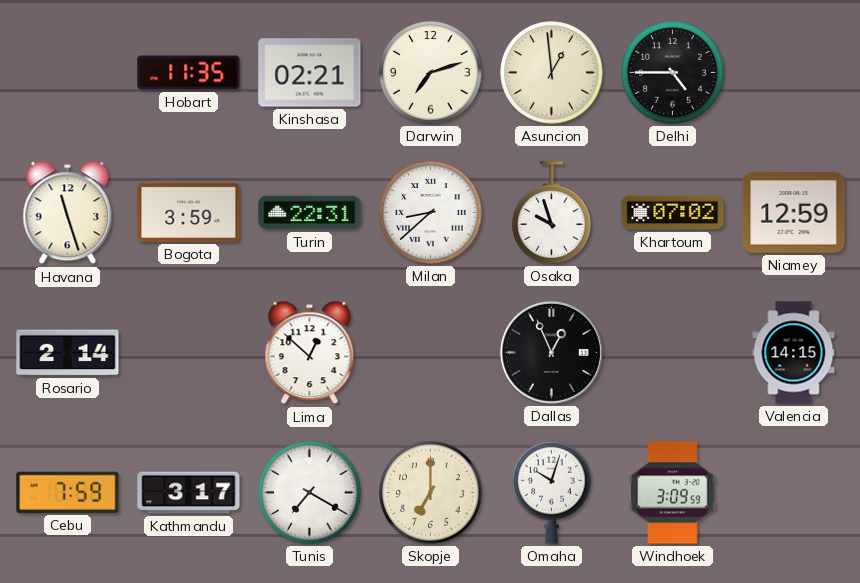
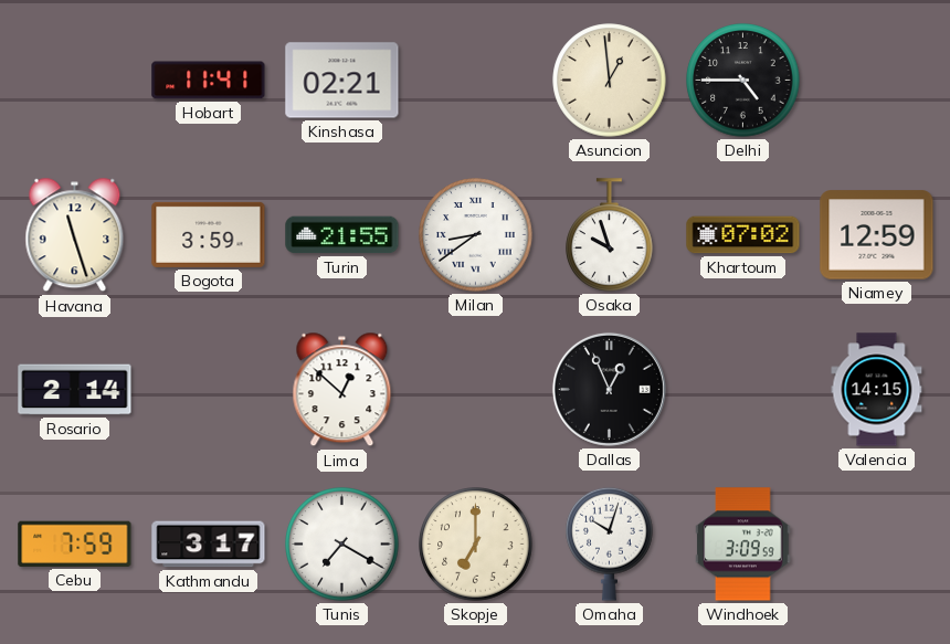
Hobart: 11:35 -> 11:41
Darwin: 7:12 -> none
Turin: 22:31 -> 21:55
Milan: 8:38 -> 8:39
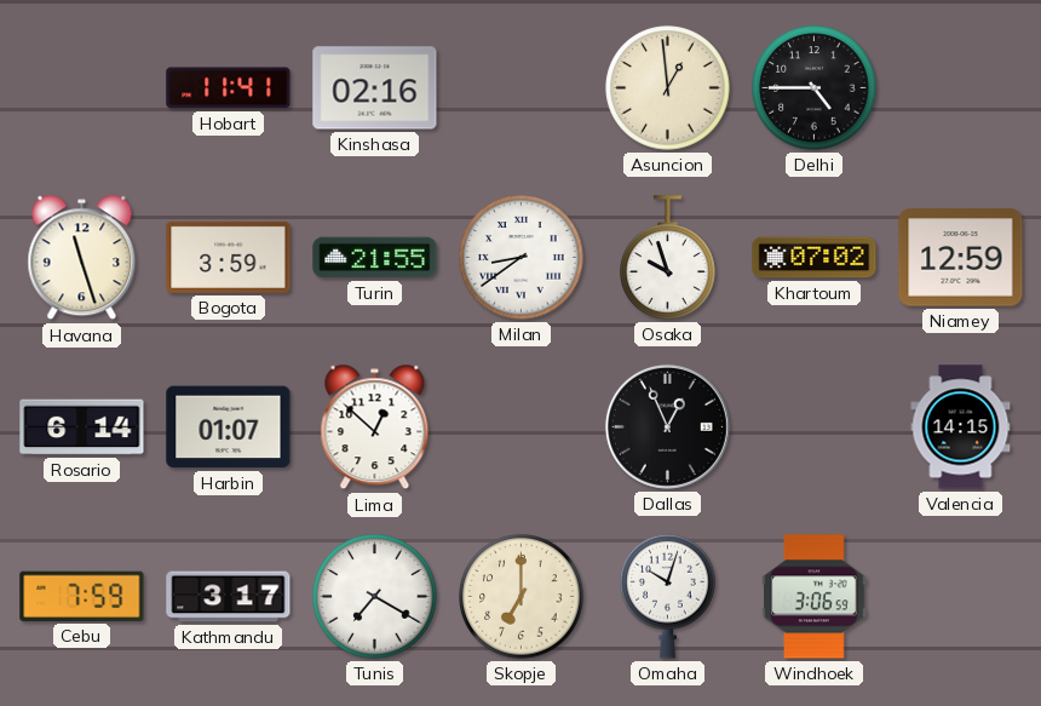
Kinshasa: 02:21 -> 02:16
Rosario: 2:14 -> 6:14
Harbin: none -> 01:07
Windhoek: 3:09 -> 3:06
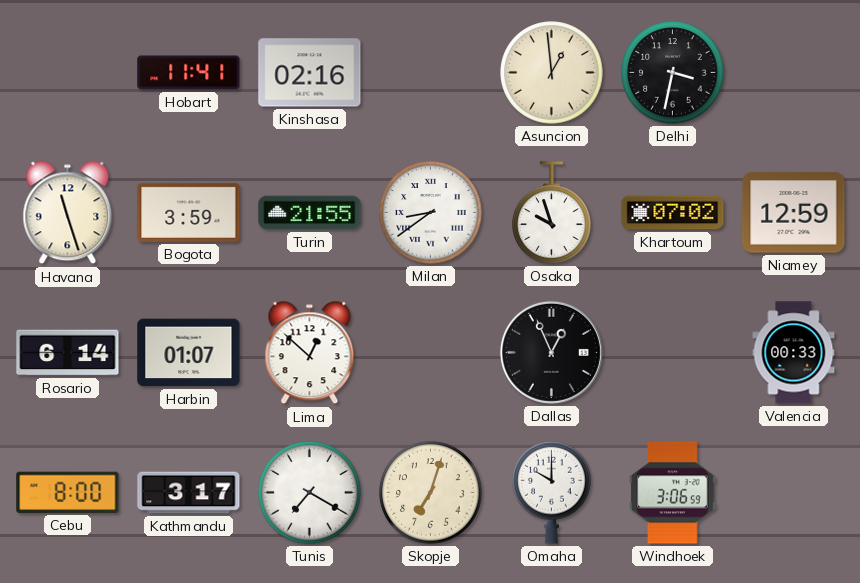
Delhi: 4:45 -> 3:32
Valencia: 14:15 -> 00:33
Cebu: 7:59 -> 8:00
Skopje: 7:00 -> 7:03
Omaha: 10:03 -> 10:00
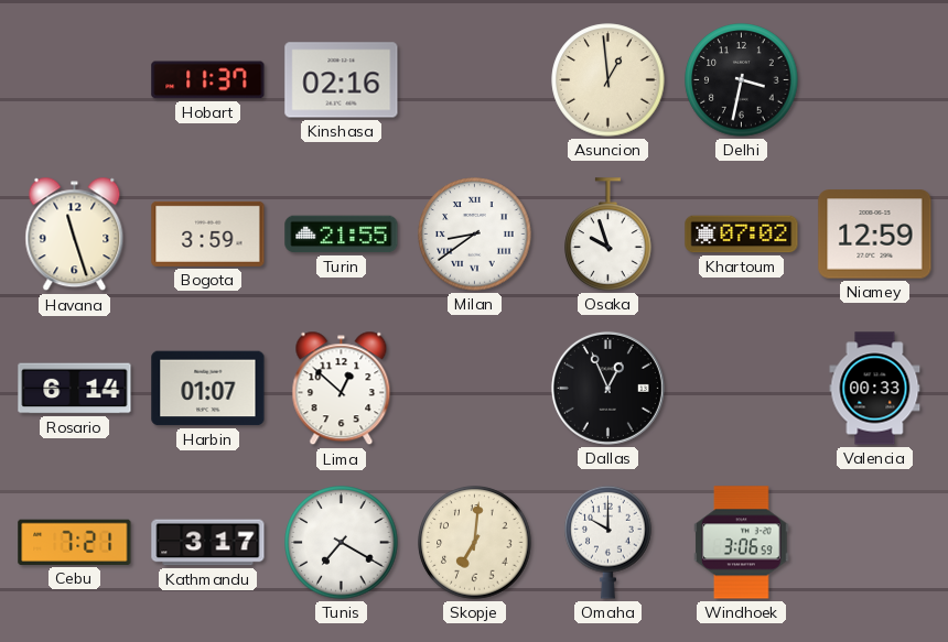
Hobart: 11:41 -> 11:37
Cebu: 8:00 -> 7:21
Skopje: 7:03 -> 7:01
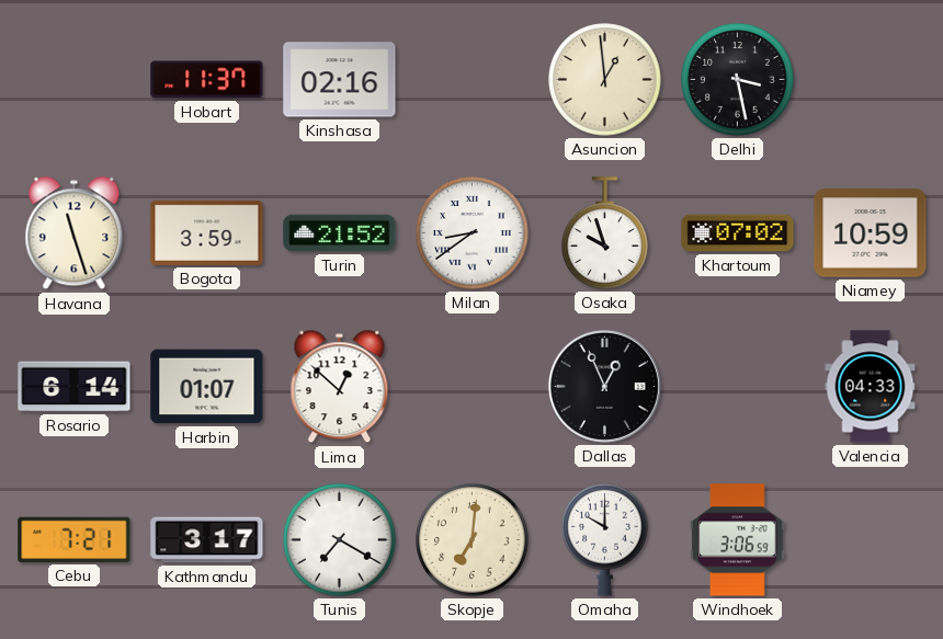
Delhi: 3:32 -> 3:28
Turin: 21:55 -> 21:52
Niamey: 12:59 -> 10:59
Valencia: 00:33 -> 04:33
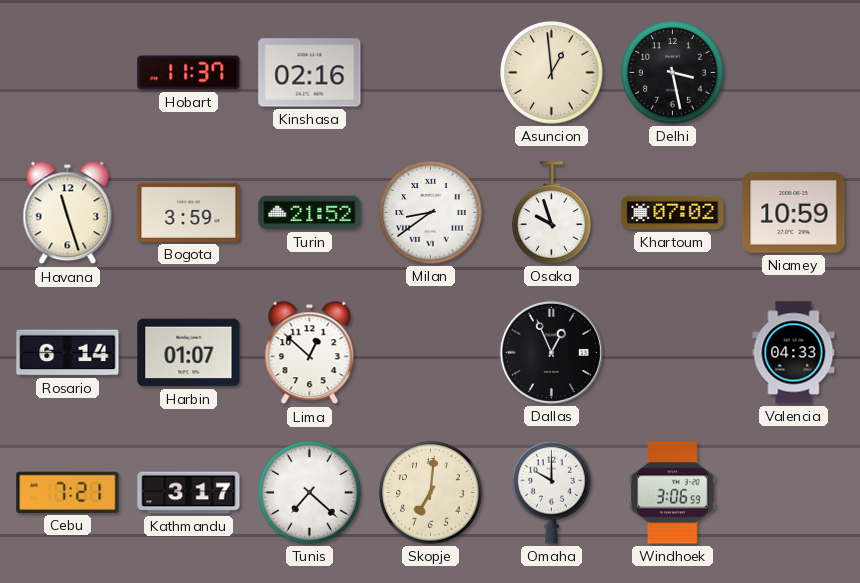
Tunis: 7:20 -> 7:22
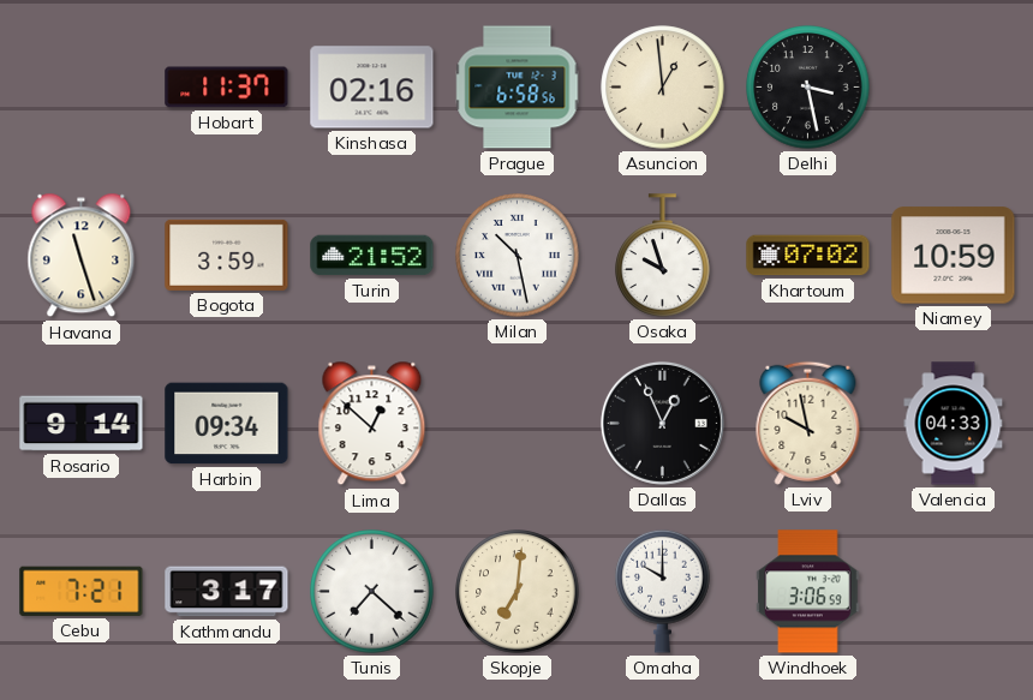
Prague: none -> 6:58
Milan: 8:39 -> 10:28
Rosario: 6:14 -> 9:14
Harbin: 01:07 -> 09:34
Lviv: none -> 9:58
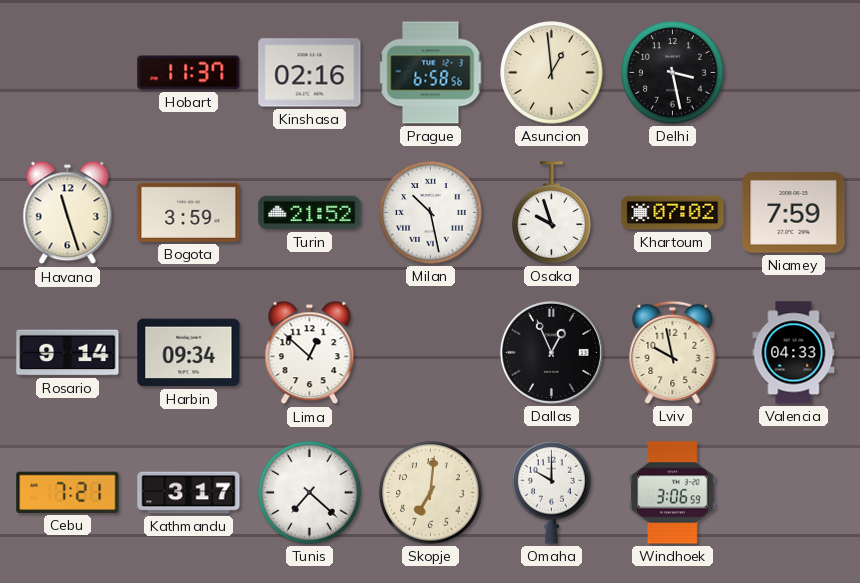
Niamey: 10:59 -> 7:59
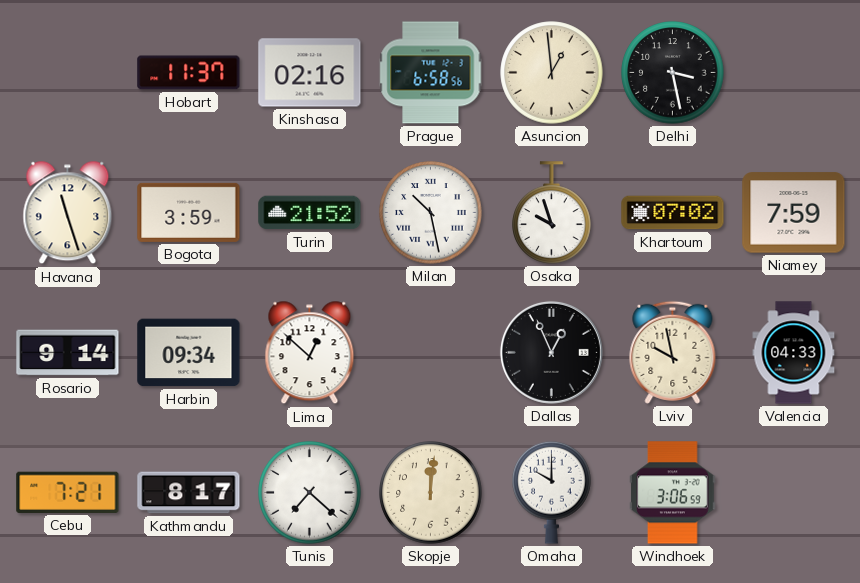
Kathmandu: 3:17 -> 8:17
Skopje: 7:01 -> 12:01
